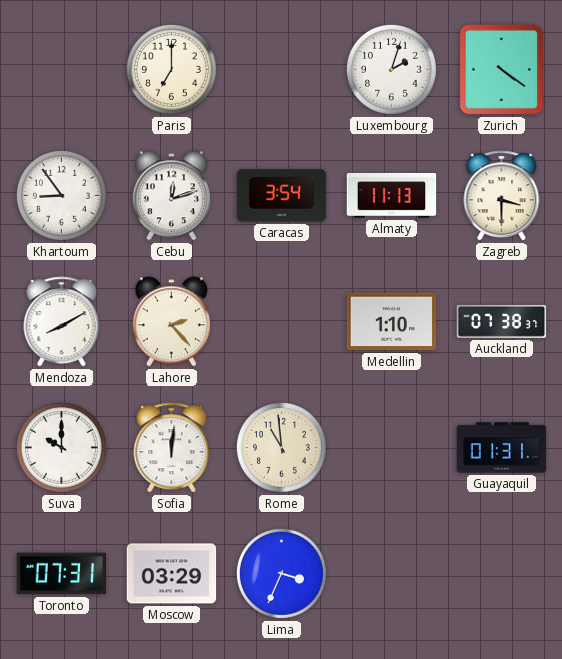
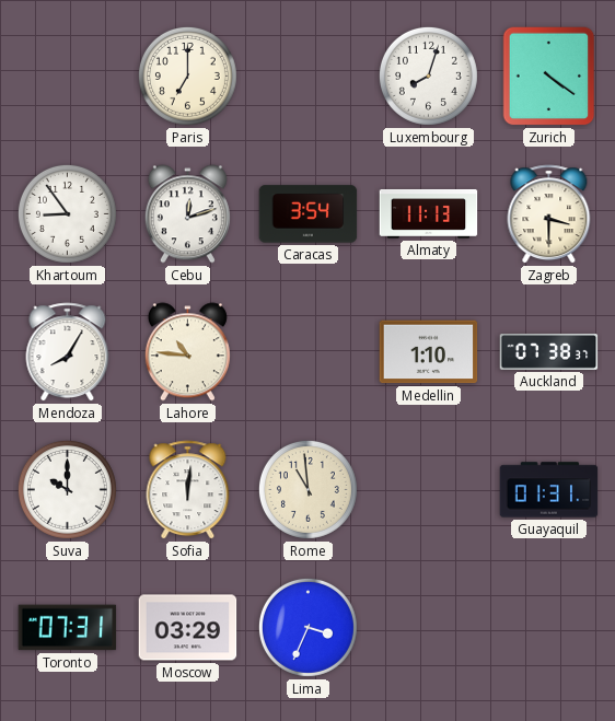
Luxembourg: 2:03 -> 8:03
Mendoza: 8:10 -> 8:05
Lahore: 2:23 -> 10:46
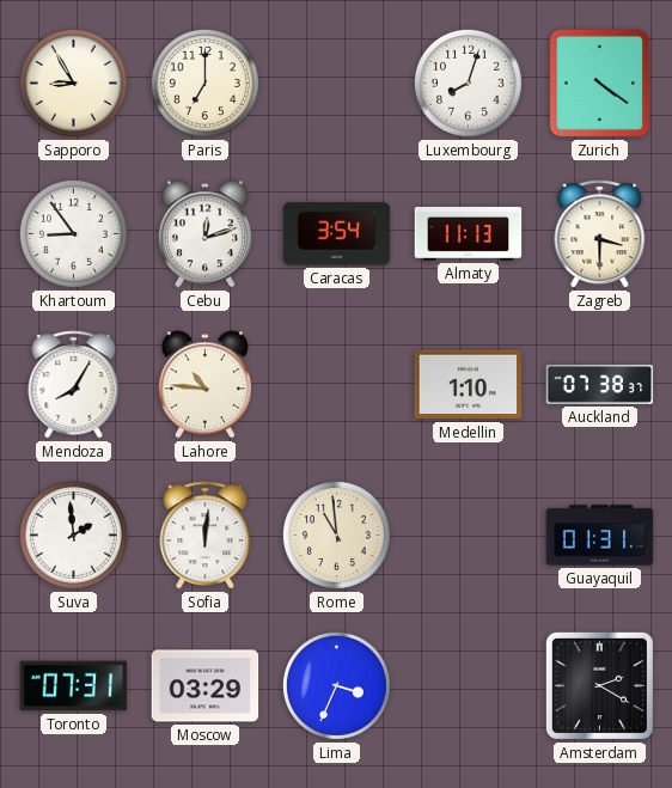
Sapporo: none -> 8:55
Suva: 10:00 -> 1:59
Amsterdam: none -> 2:20
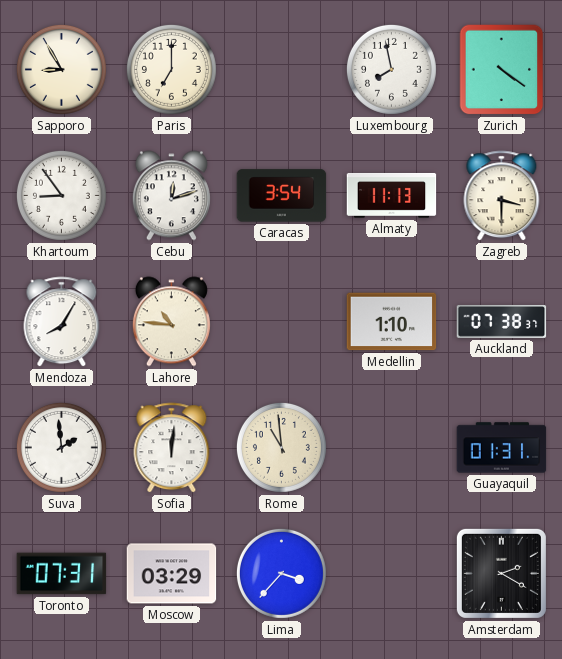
Luxembourg: 8:03 -> 7:58
Lima: 3:34 -> 3:37
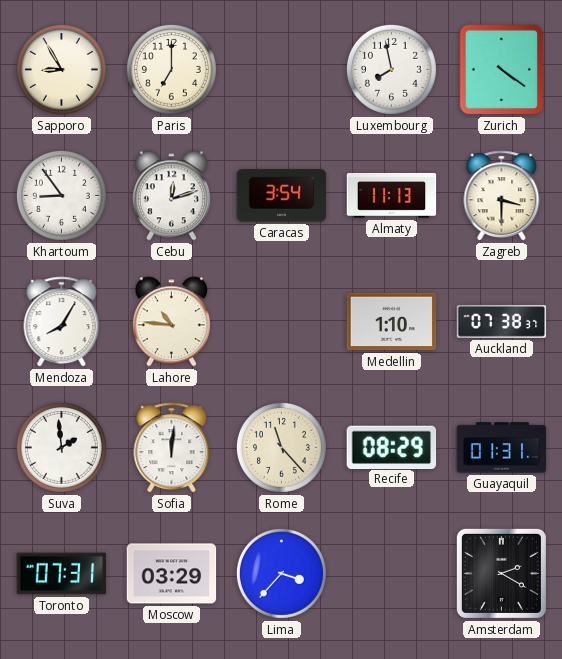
Rome: 10:59 -> 11:23
Recife: none -> 08:29
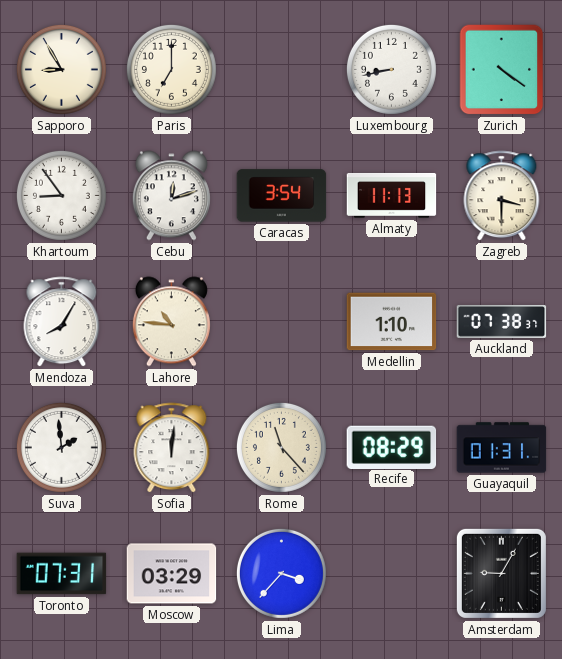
Luxembourg: 7:58 -> 8:43
Amsterdam: 2:20 -> 9:05
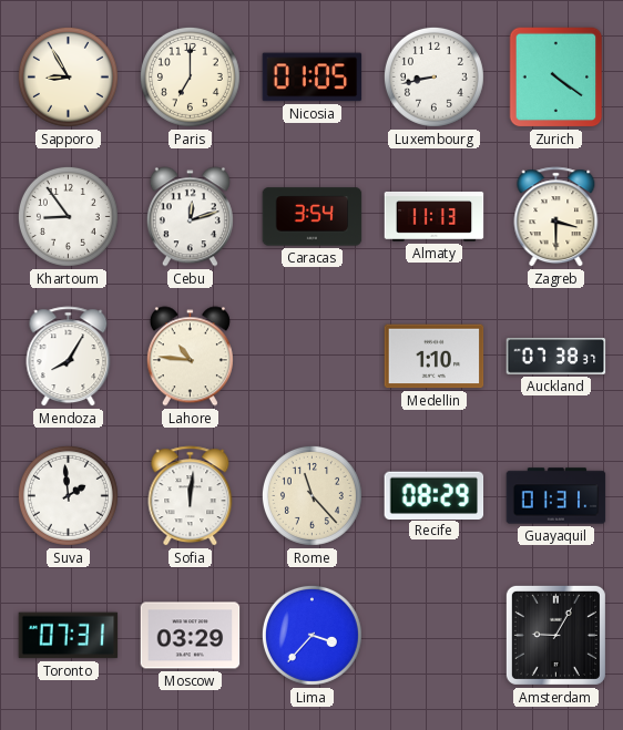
Nicosia: none -> 01:05
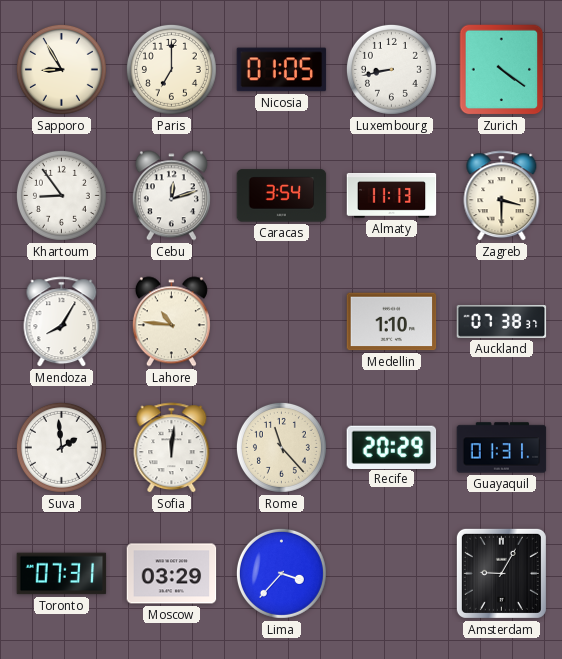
Recife: 08:29 -> 20:29
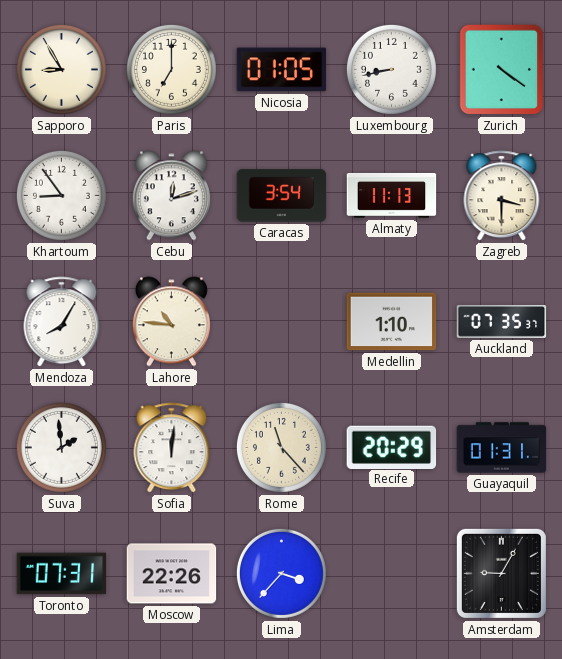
Auckland: 07:38 -> 07:35
Moscow: 03:29 -> 22:26
